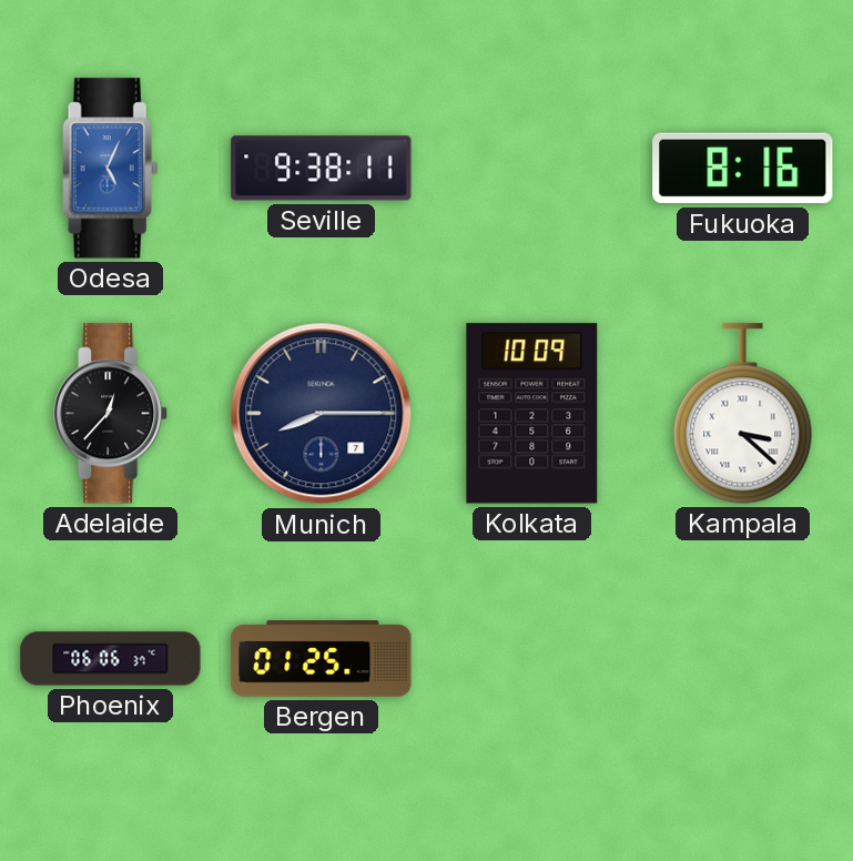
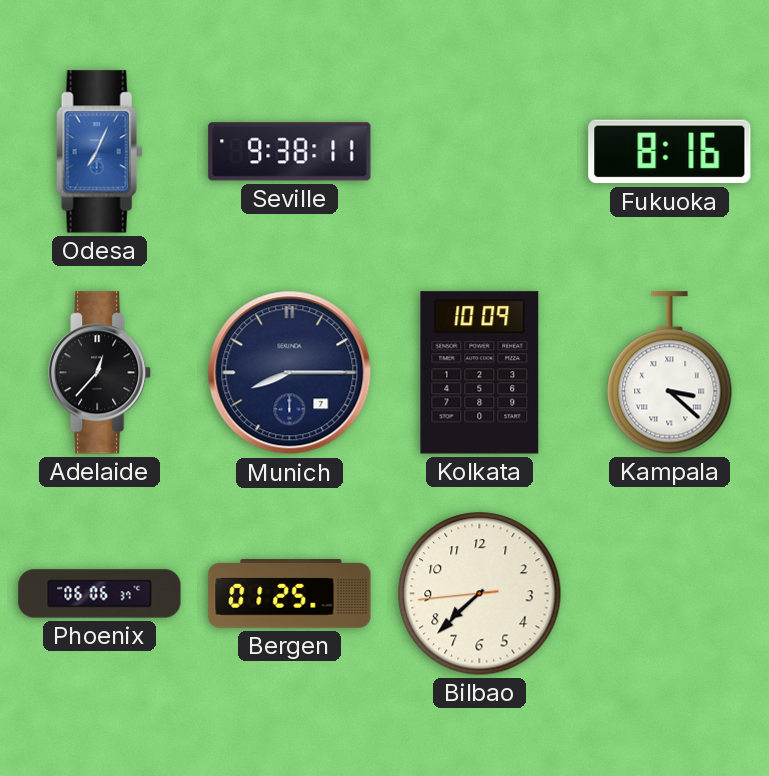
Odesa: 5:04 -> 7:04
Bilbao: none -> 7:37
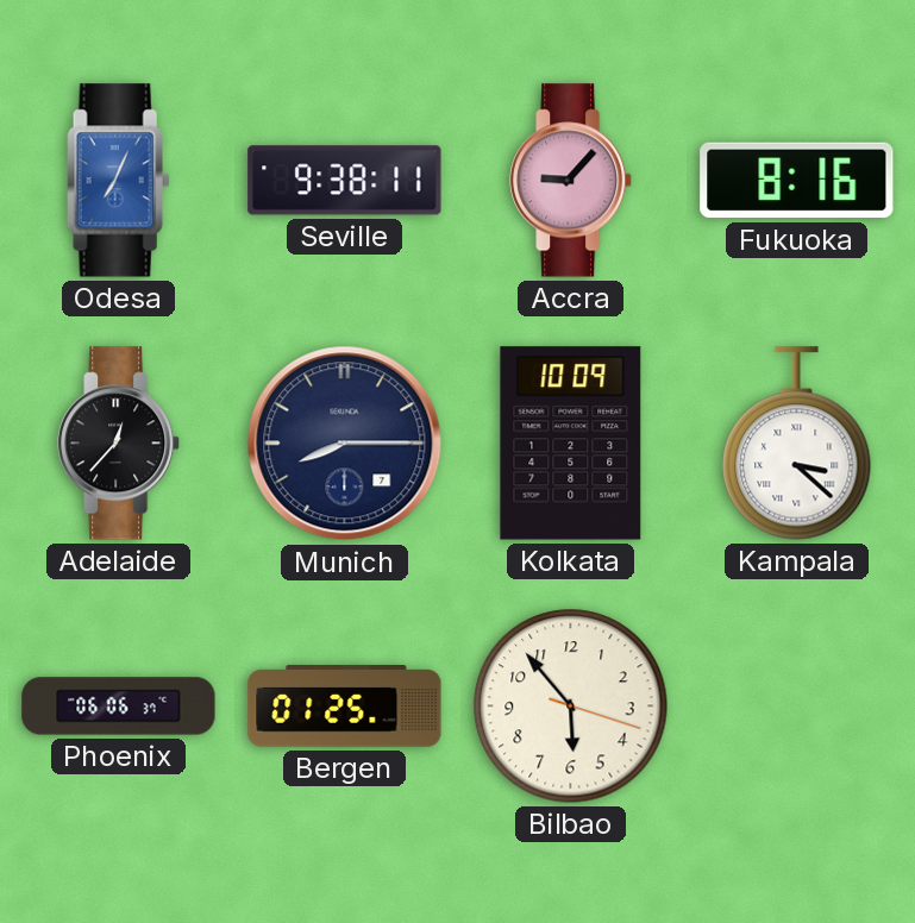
Accra: none -> 9:07
Bilbao: 7:37 -> 5:53
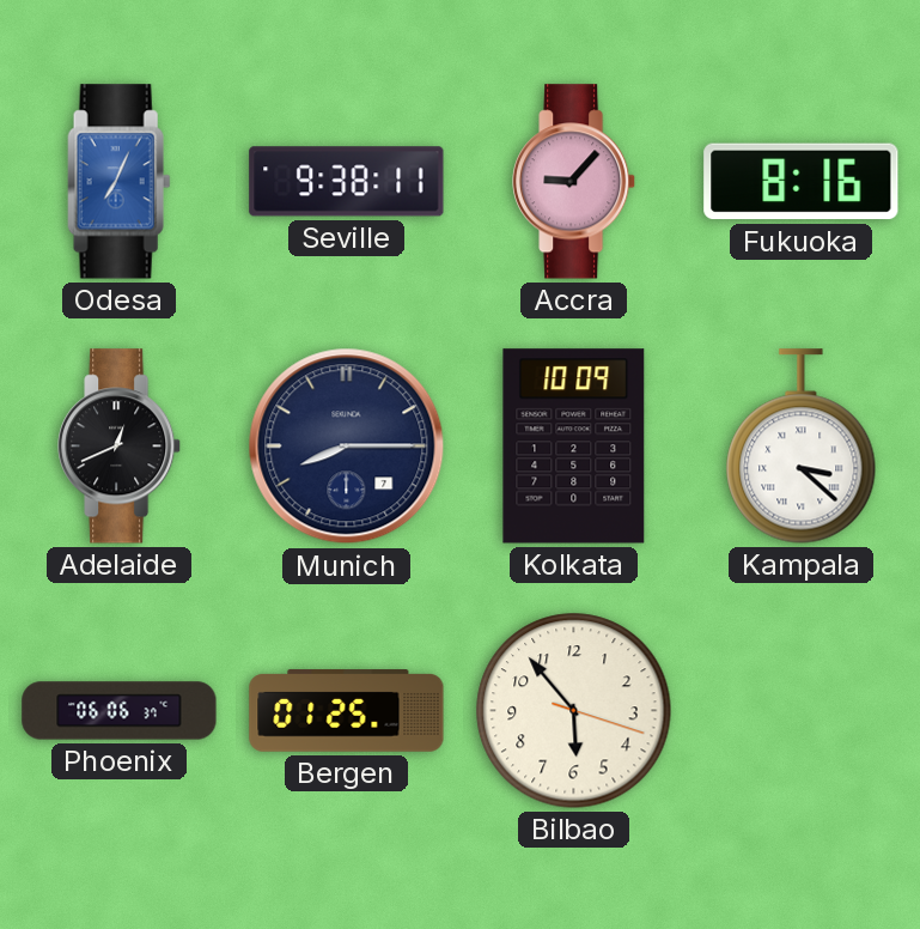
Adelaide: 12:37 -> 12:41
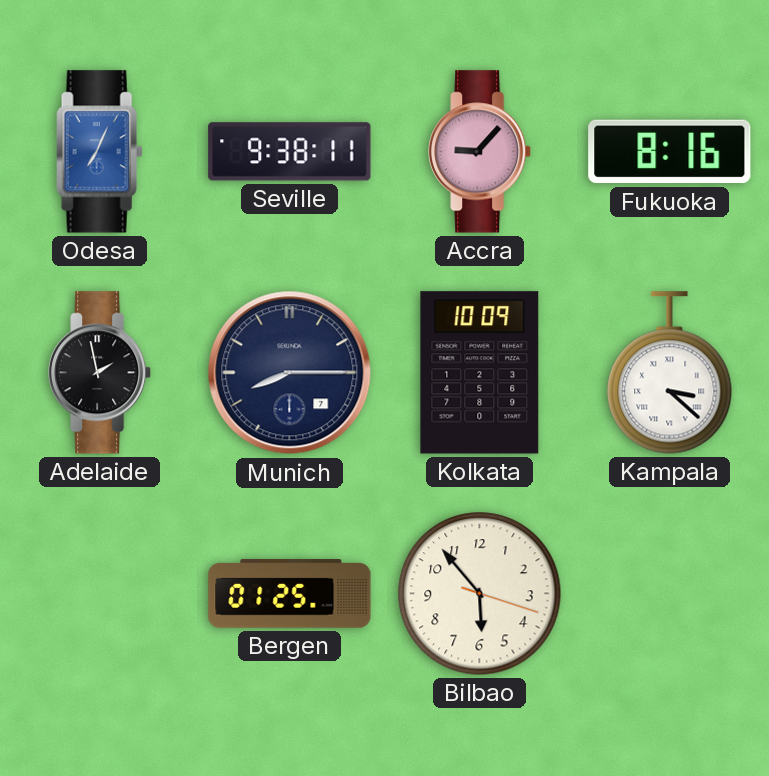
Adelaide: 12:41 -> 1:58
Phoenix: 06:06 -> none
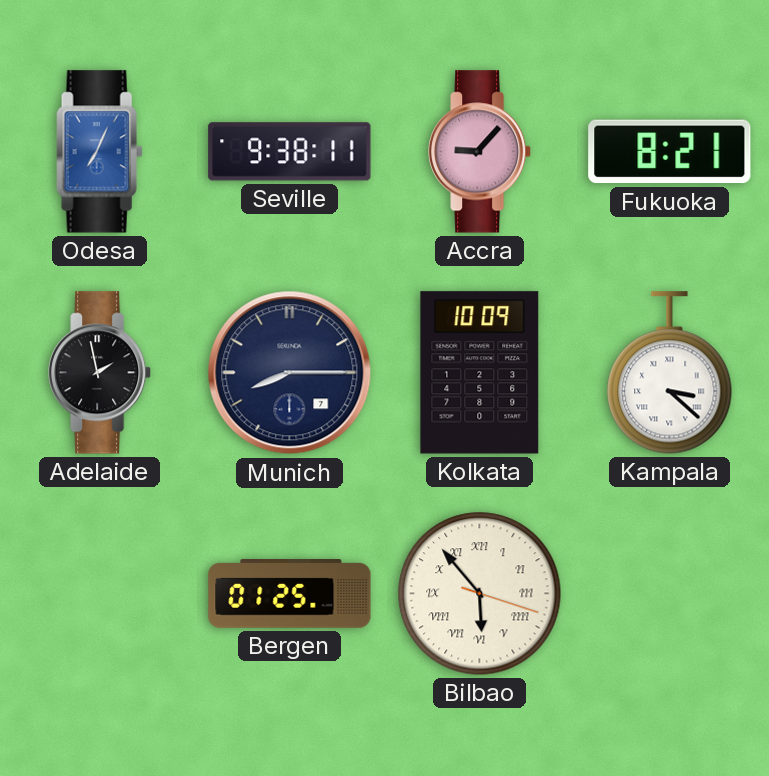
Fukuoka: 8:16 -> 8:21
Bilbao numerals: Arabic -> Roman
